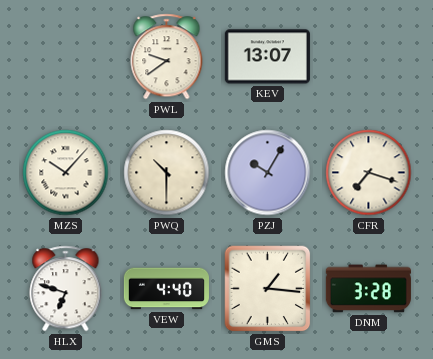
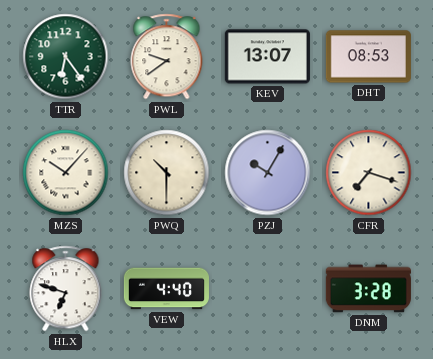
TTR: none -> 6:24
DHT: none -> 08:53
GMS: 1:16 -> none
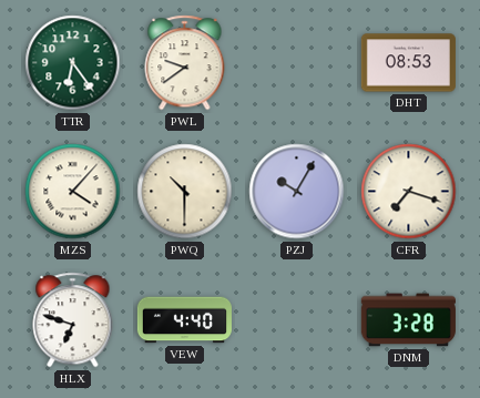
KEV: 13:07 -> none
MZS: 10:07 -> 4:07
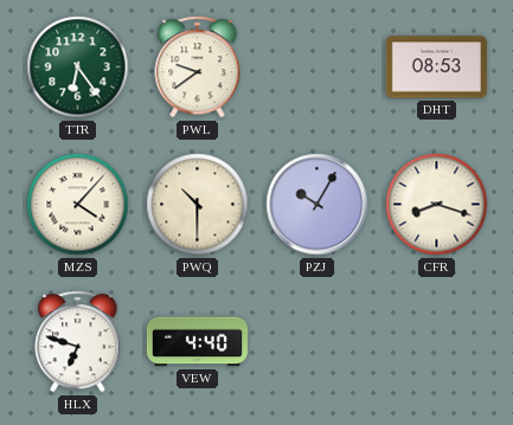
CFR: 7:18 -> 8:18
DNM: 3:28 -> none
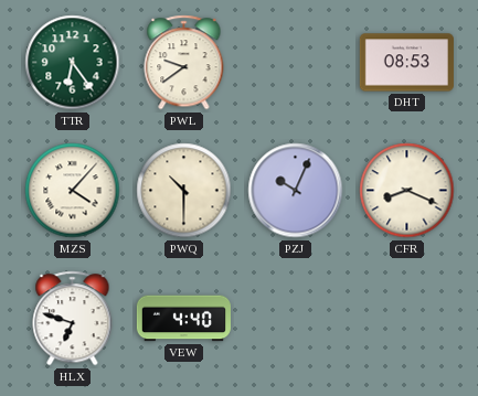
PZJ: 10:05 -> 10:04
CFR: 8:18 -> 8:19
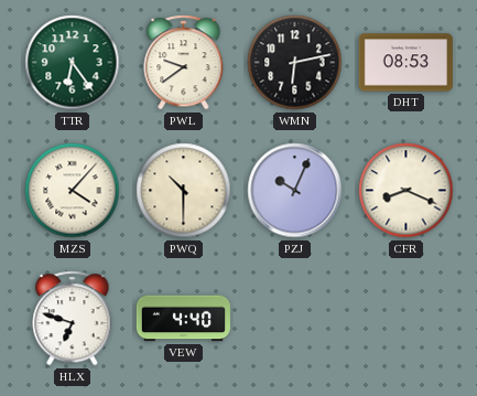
WMN: none -> 6:13
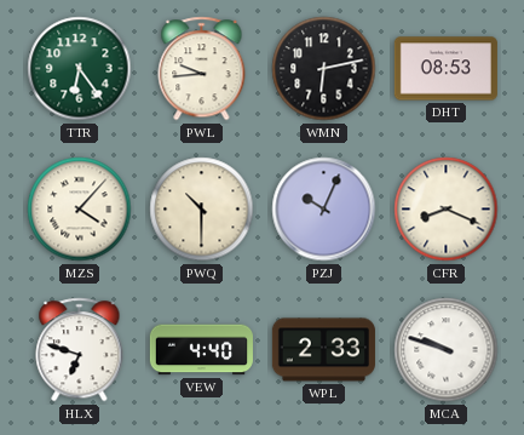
PWL: 9:39 -> 9:44
WPL: none -> 2:33
MCA: none -> 9:48
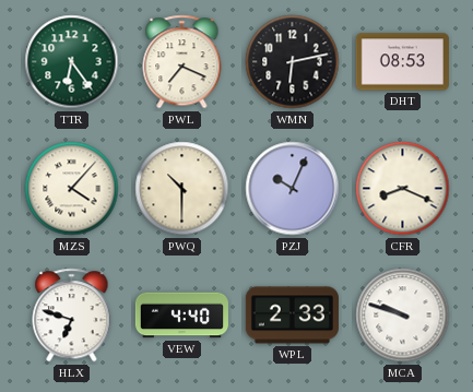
PWL: 9:44 -> 7:19
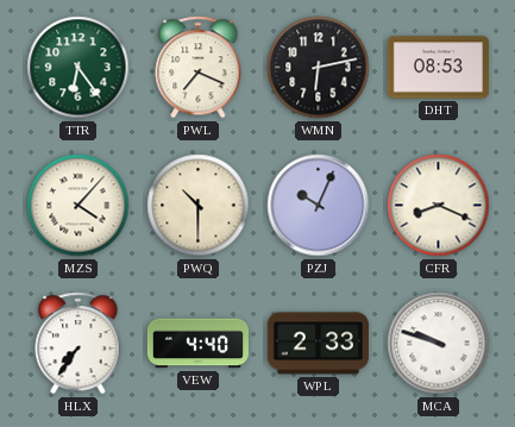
HLX: 6:48 -> 7:36
